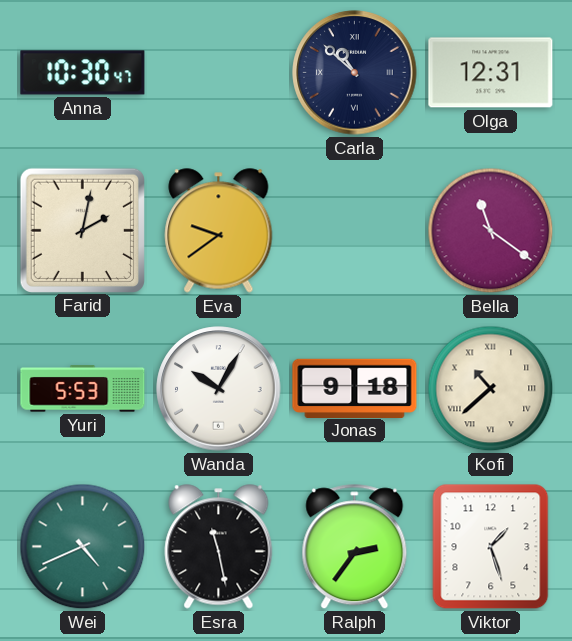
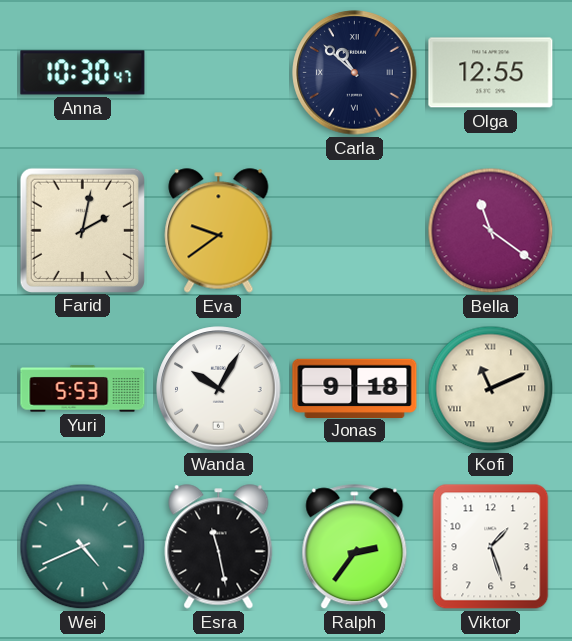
Olga: 12:31 -> 12:55
Kofi: 10:38 -> 11:11
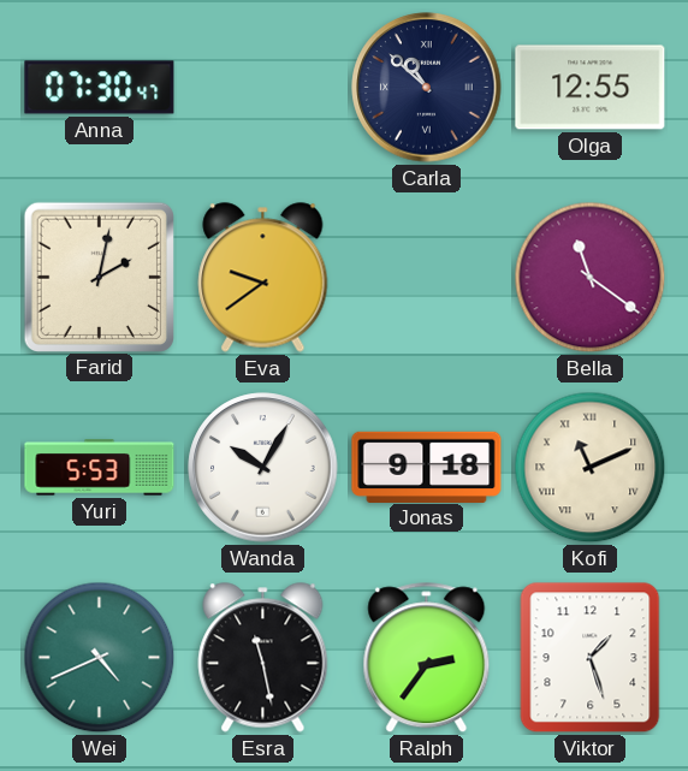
Anna: 10:30 -> 07:30
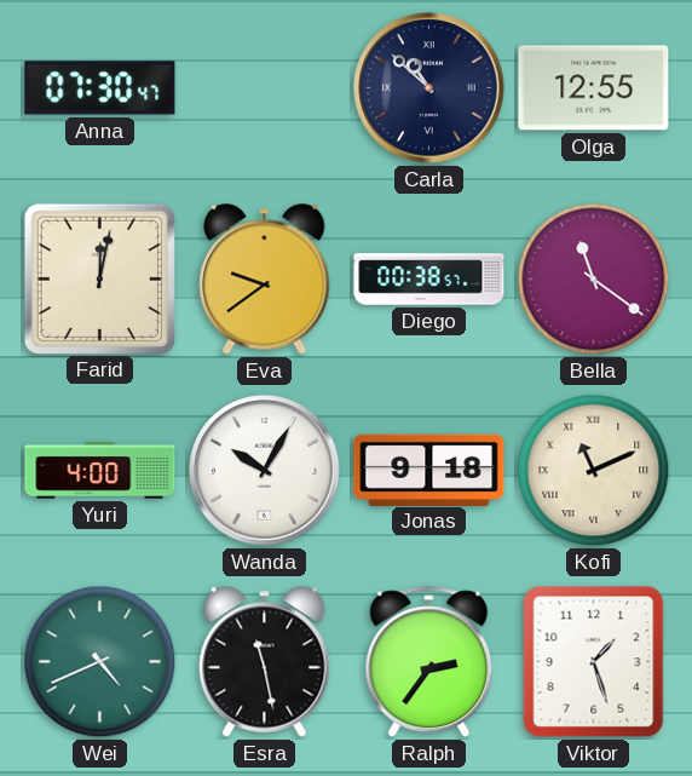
Farid: 2:02 -> 12:02
Diego: none -> 00:38
Yuri: 5:53 -> 4:00
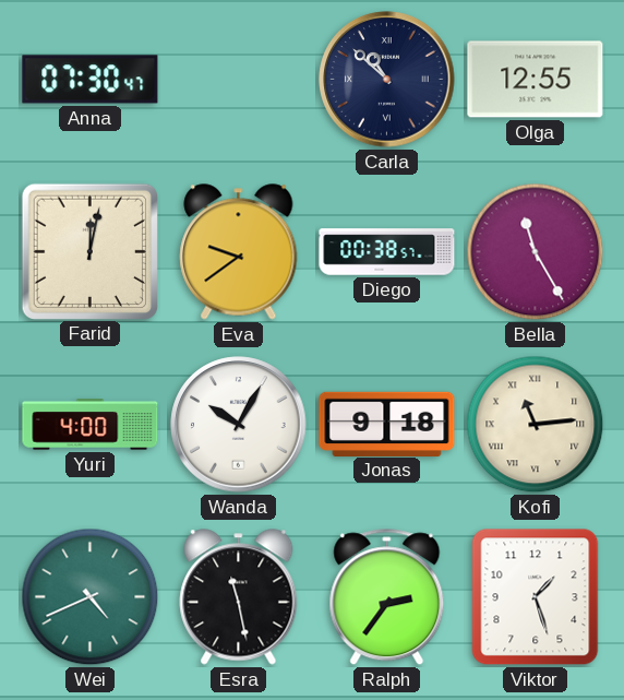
Bella: 11:21 -> 11:25
Kofi: 11:11 -> 11:14
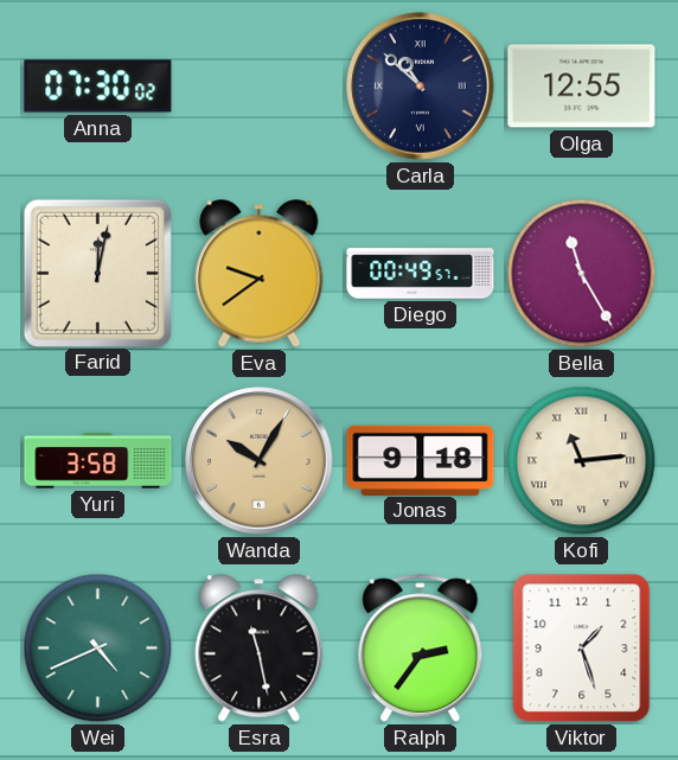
Anna: 07:30:47 -> 07:30:02
Diego: 00:38 -> 00:49
Yuri: 4:00 -> 3:58
Wanda dial: white -> champagne
